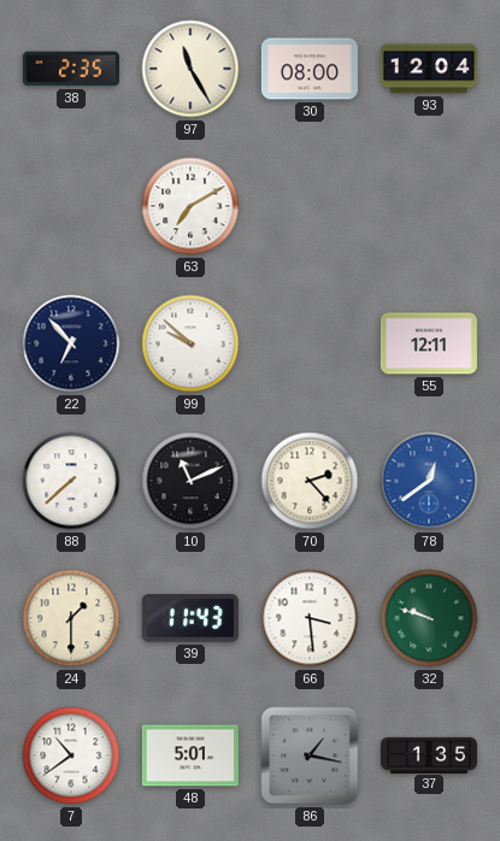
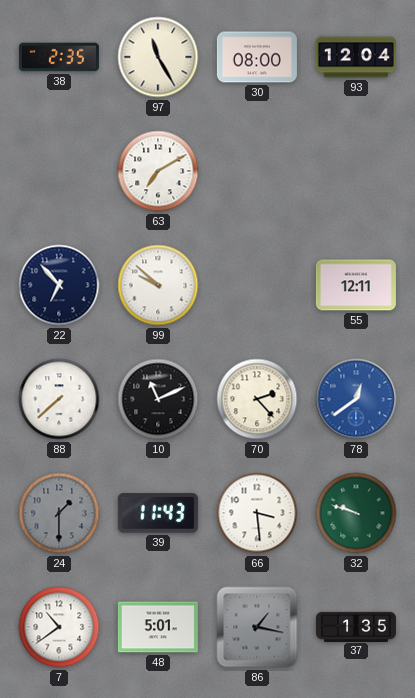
24 dial: cream -> grey
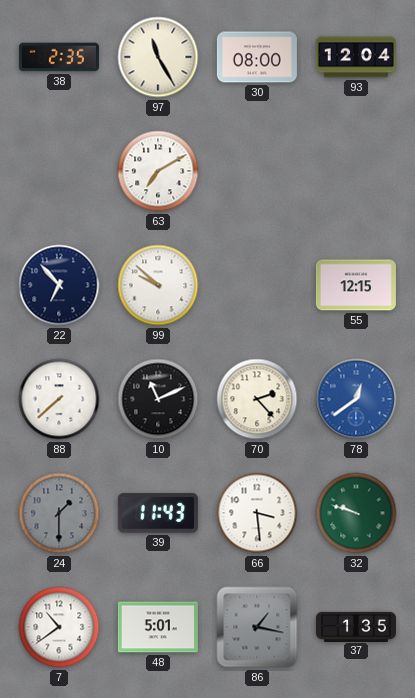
55: 12:11 -> 12:15
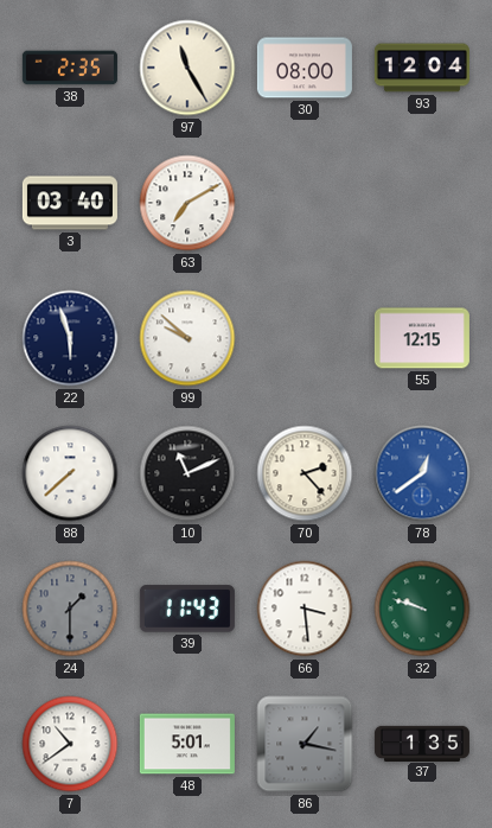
3: none -> 03:40
22: 6:53 -> 5:57
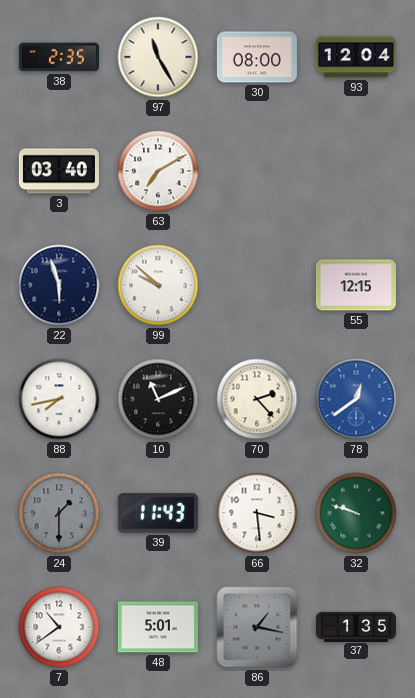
88: 7:38 -> 7:43
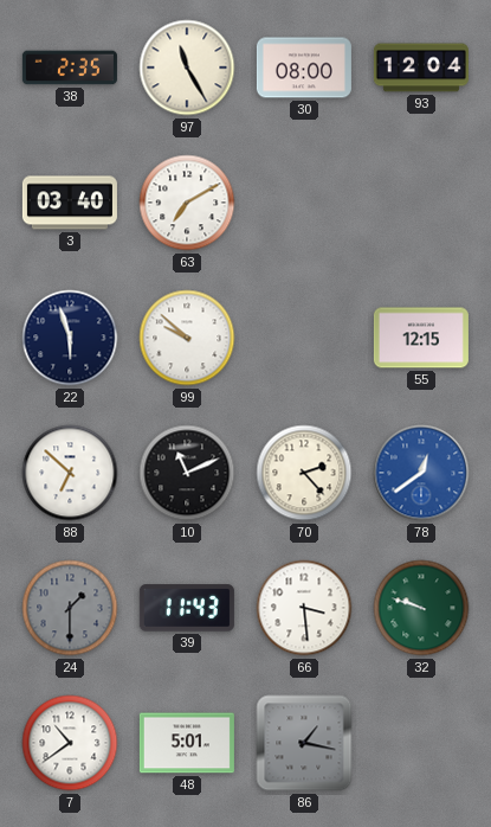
88: 7:43 -> 6:52
37: 1:35 -> none
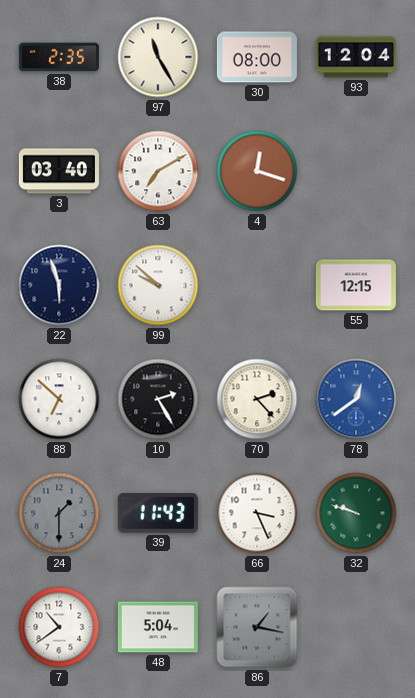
4: none -> 12:18
10: 11:11 -> 2:25
66: 3:29 -> 3:26
48: 5:01 -> 5:04
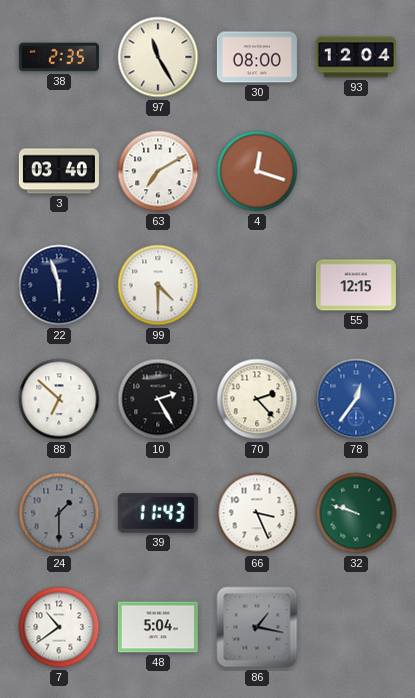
99: 9:52 -> 4:30
78: 12:39 -> 12:36
